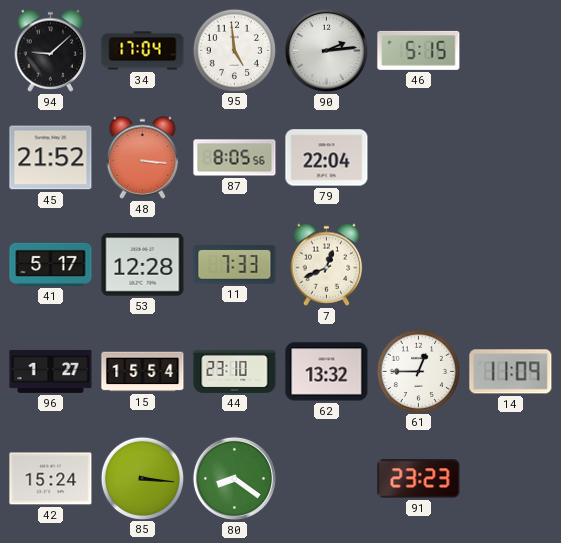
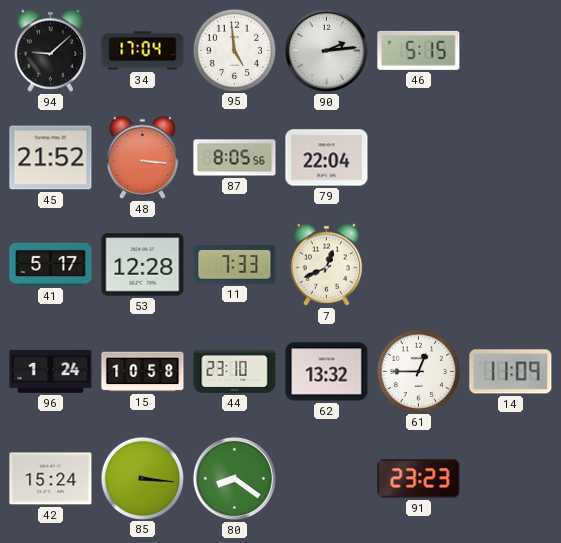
96: 1:27 -> 1:24
15: 15:54 -> 10:58
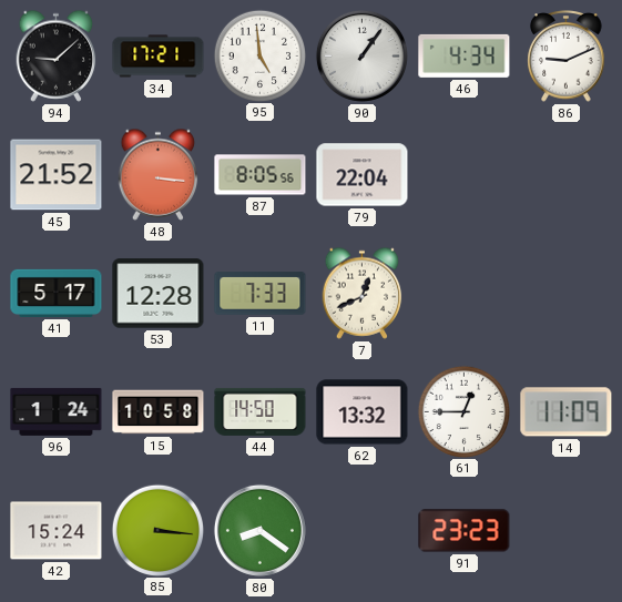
34: 17:04 -> 17:21
90: 2:14 -> 1:06
46: 5:15 -> 4:34
86: none -> 9:11
44: 23:10 -> 14:50
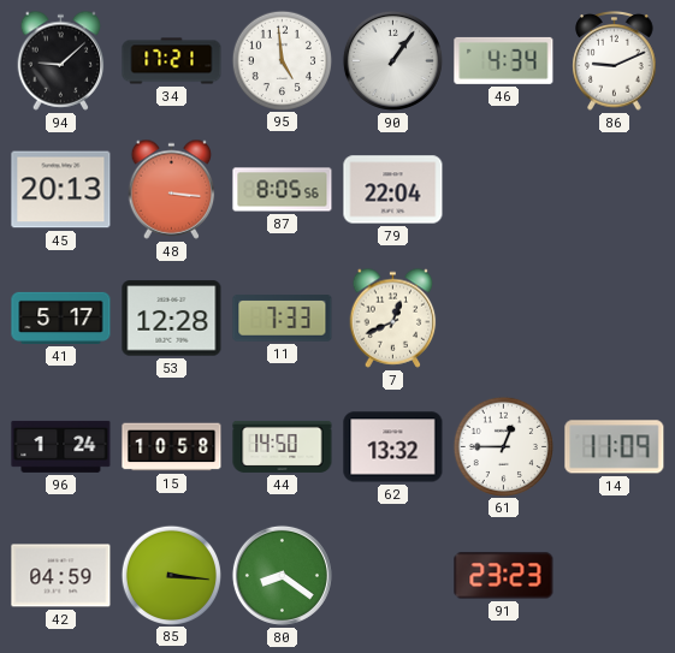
45: 21:52 -> 20:13
42: 15:24 -> 04:59
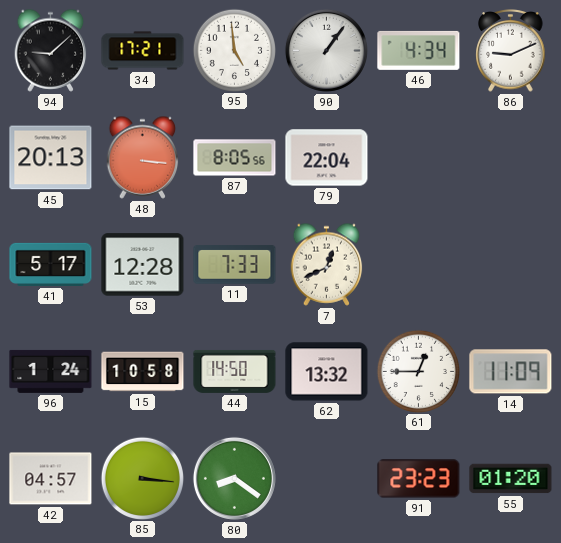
42: 04:59 -> 04:57
55: none -> 01:20
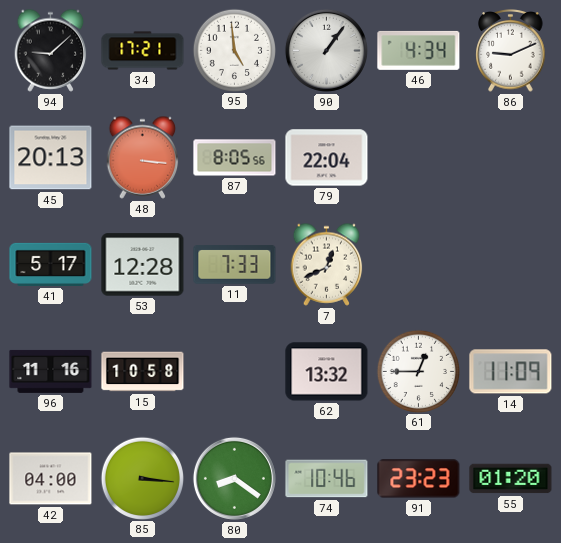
96: 1:24 -> 11:16
44: 14:50 -> none
42: 04:57 -> 04:00
74: none -> 10:46
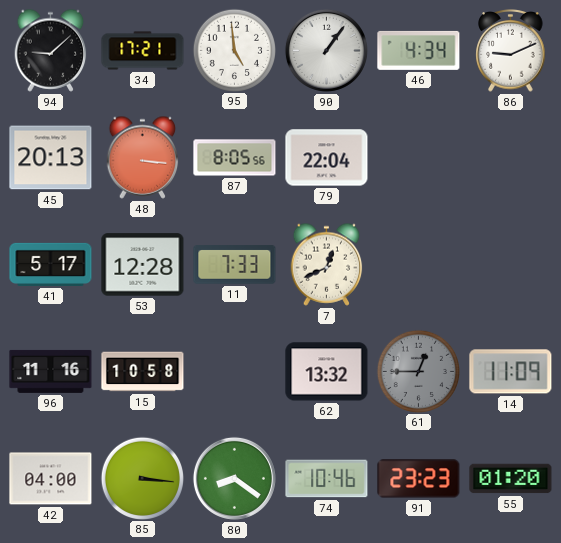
61 dial: white -> grey
